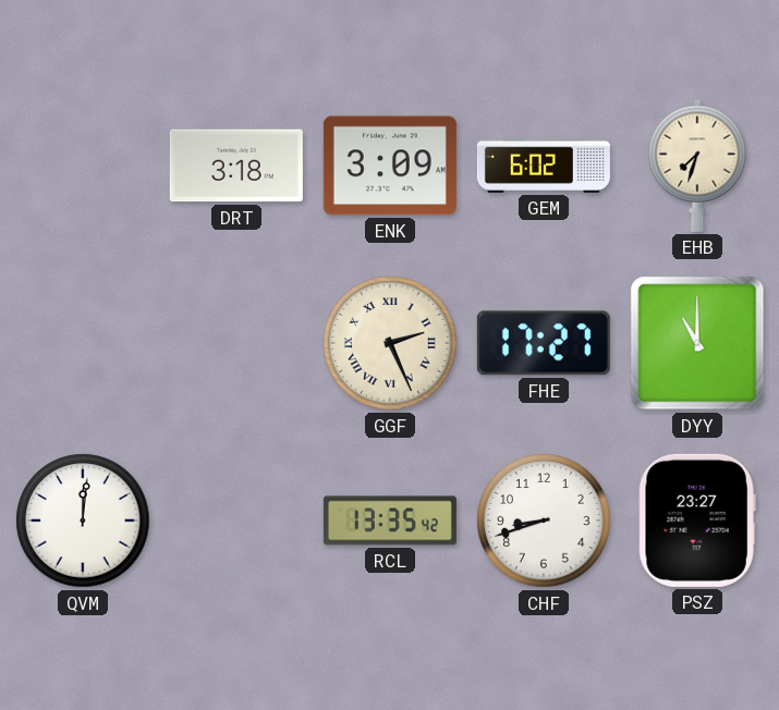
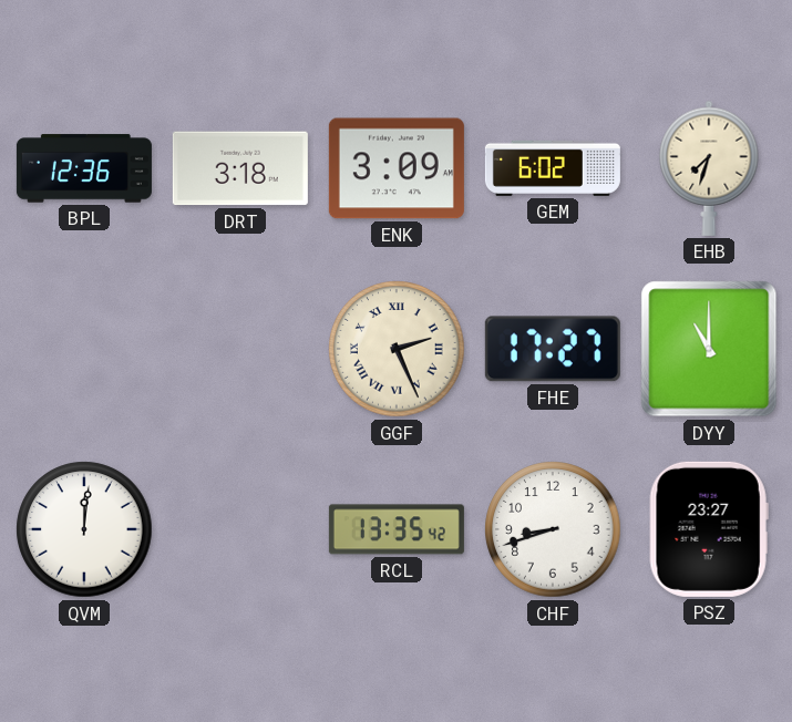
BPL: none -> 12:36
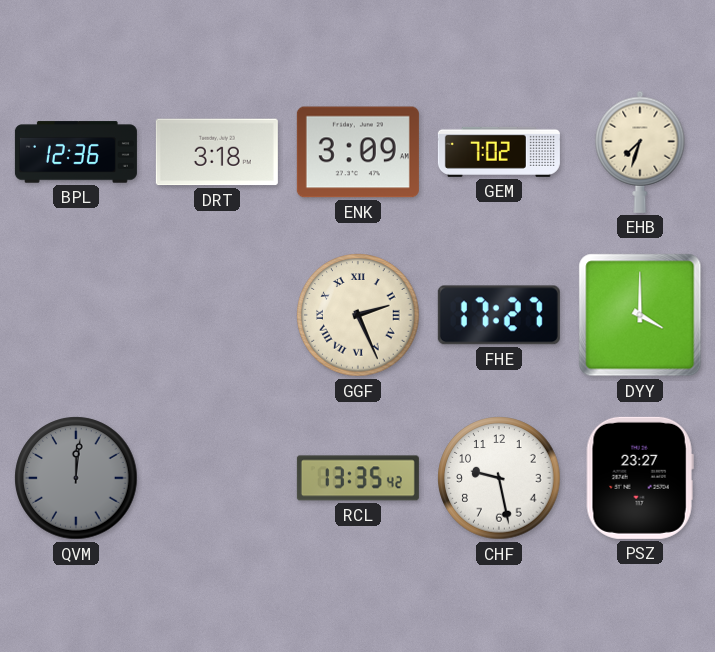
GEM: 6:02 -> 7:02
DYY: 11:00 -> 4:00
QVM dial: white -> grey
CHF: 8:42 -> 9:28
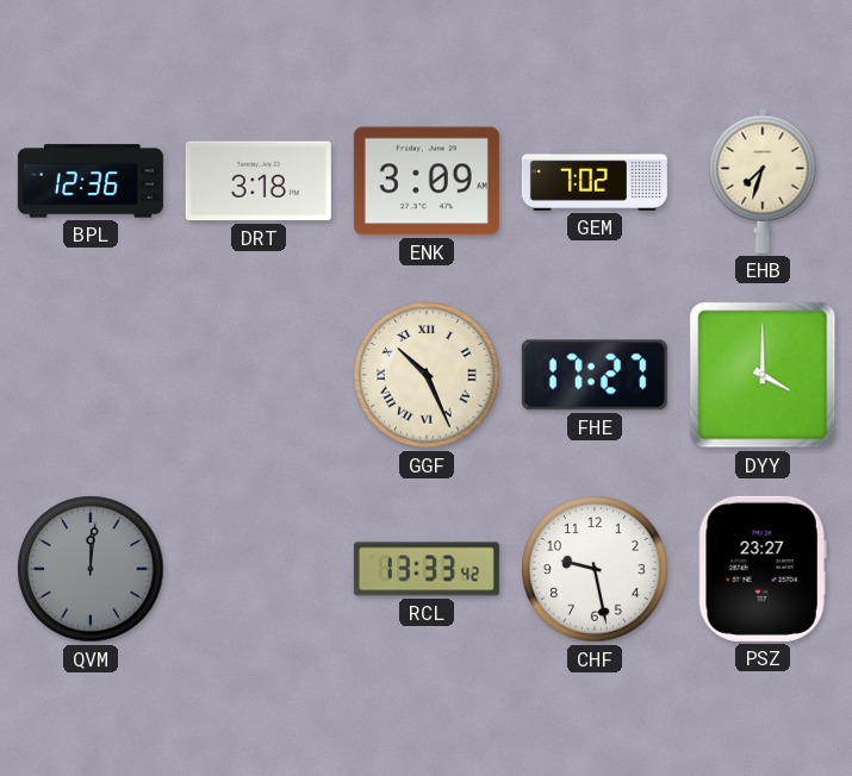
GGF: 2:26 -> 10:26
RCL: 13:35 -> 13:33
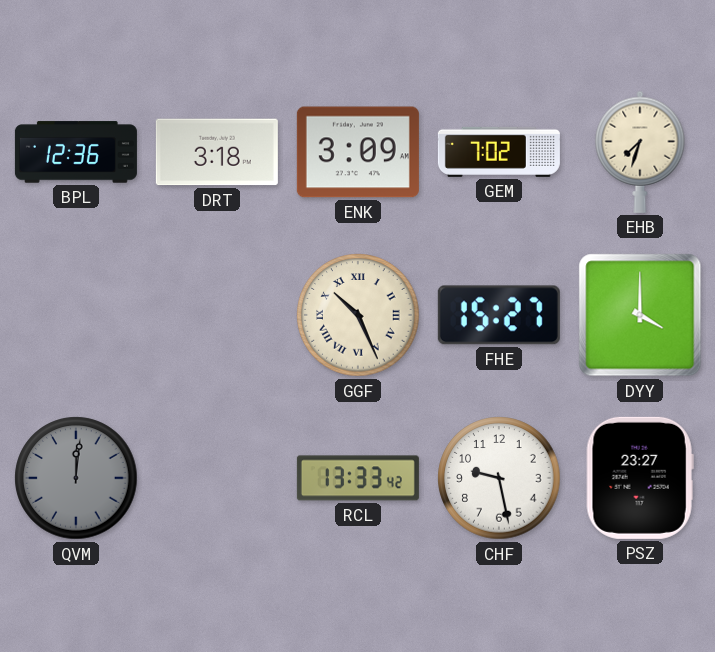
FHE: 17:27 -> 15:27
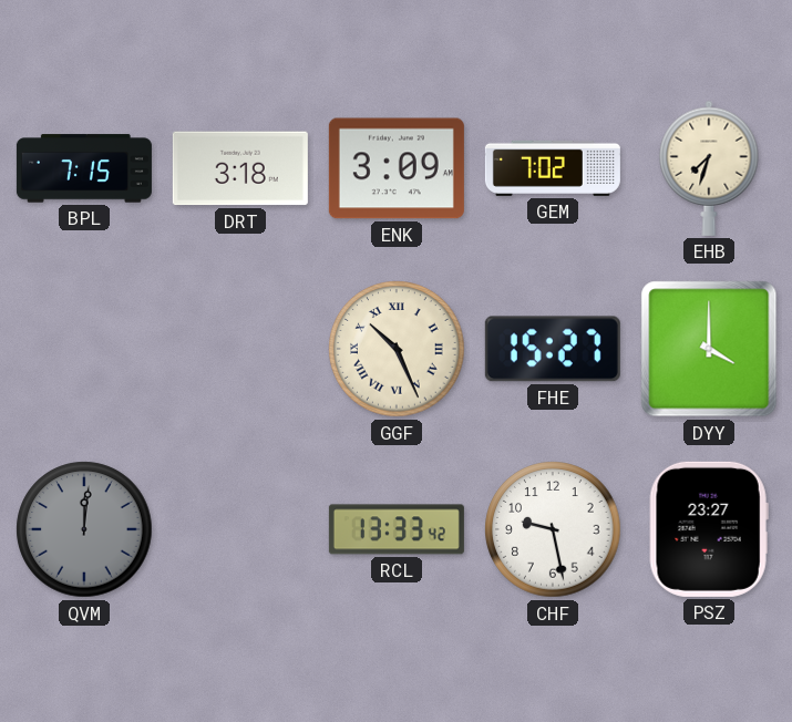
BPL: 12:36 -> 7:15
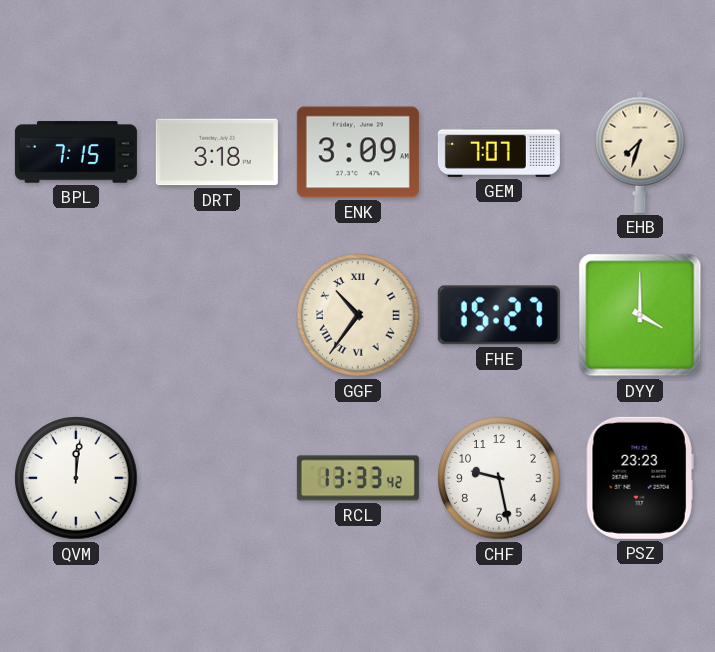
GEM: 7:02 -> 7:07
GGF: 10:26 -> 10:36
QVM dial: grey -> white
PSZ: 23:27 -> 23:23
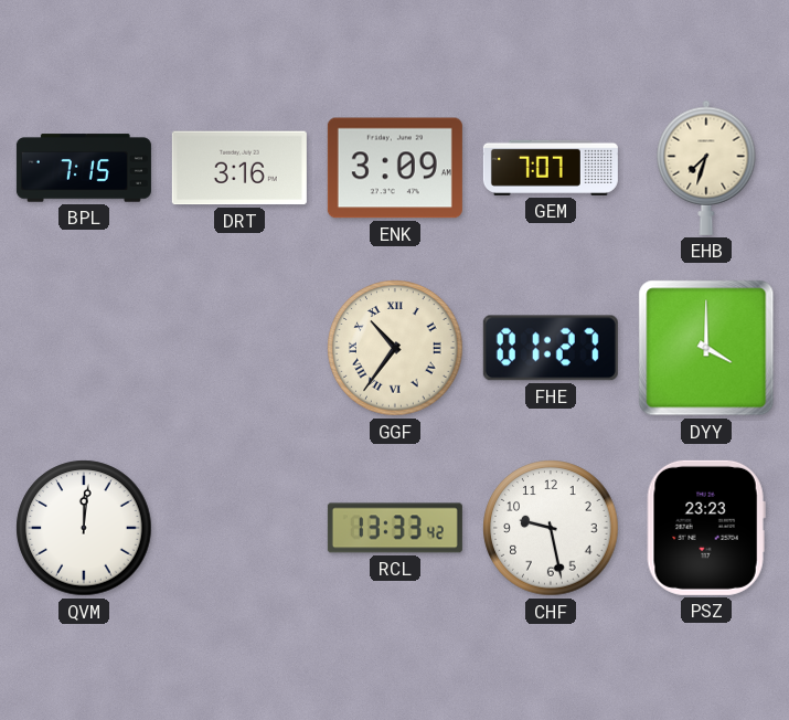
DRT: 3:18 -> 3:16
FHE: 15:27 -> 01:27
